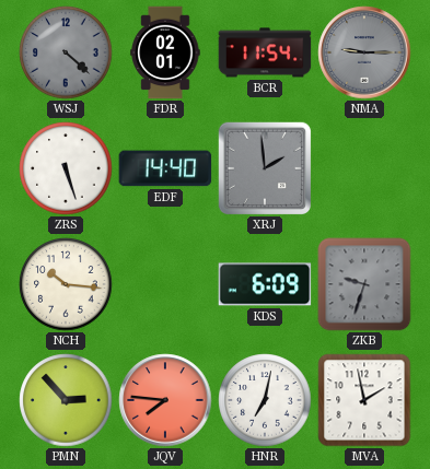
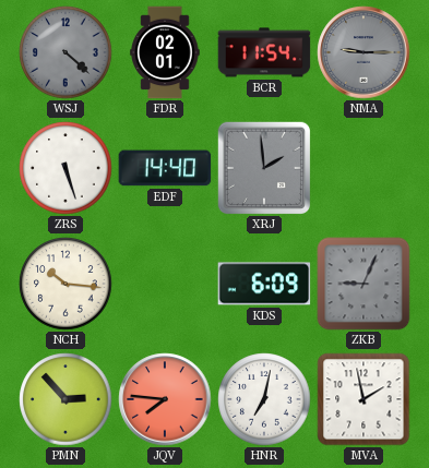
ZKB: 9:33 -> 9:04
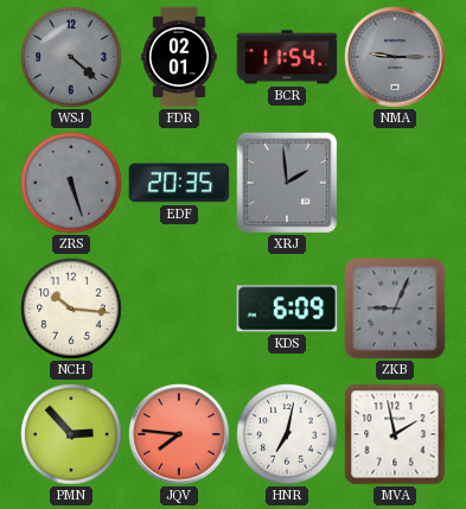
ZRS dial: white -> grey
EDF: 14:40 -> 20:35
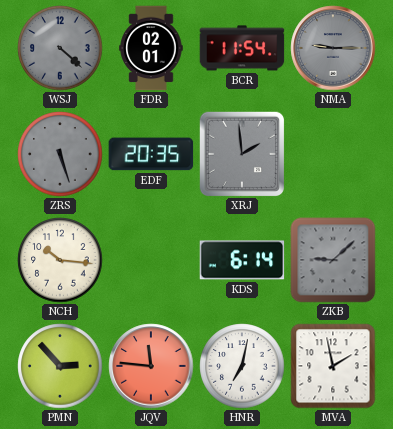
KDS: 6:09 -> 6:14
ZKB: 9:04 -> 9:08
JQV: 7:46 -> 11:46
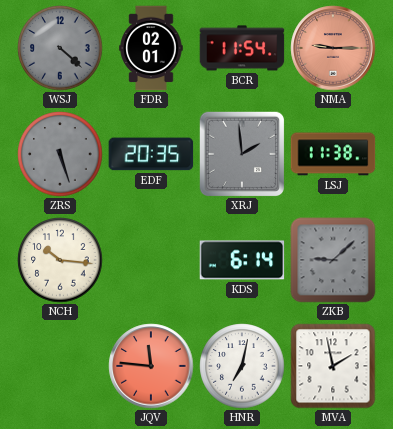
NMA dial: grey -> salmon
LSJ: none -> 11:38
PMN: 2:53 -> none
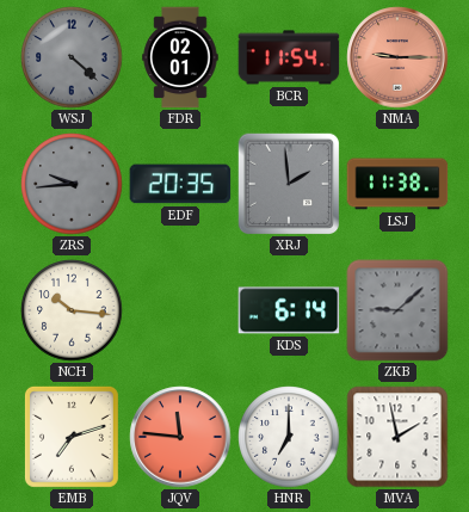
ZRS: 5:27 -> 9:44
EMB: none -> 7:12
HNR: 7:02 -> 7:00
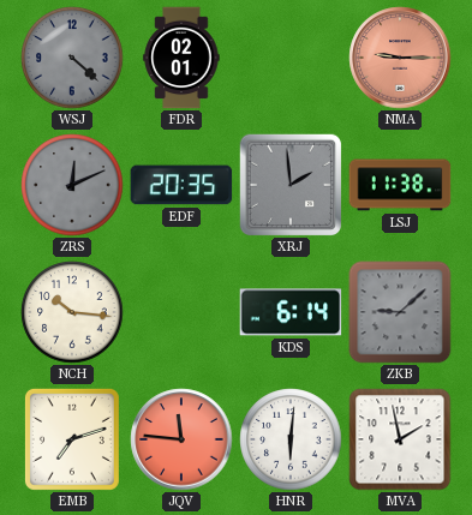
BCR: 11:54 -> none
ZRS: 9:44 -> 12:11
HNR: 7:00 -> 6:01
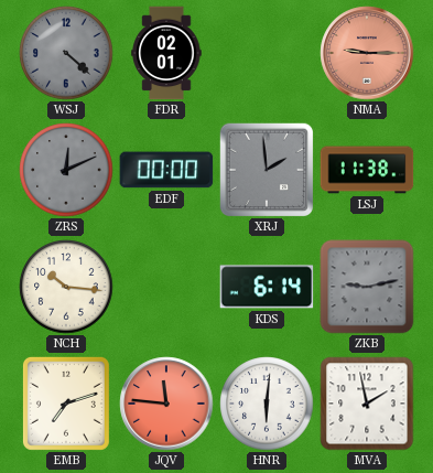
EDF: 20:35 -> 00:00
ZKB: 9:08 -> 9:13
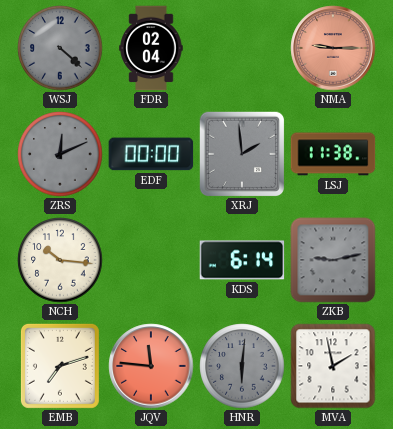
FDR: 02:01 -> 02:04
HNR dial: white -> grey
